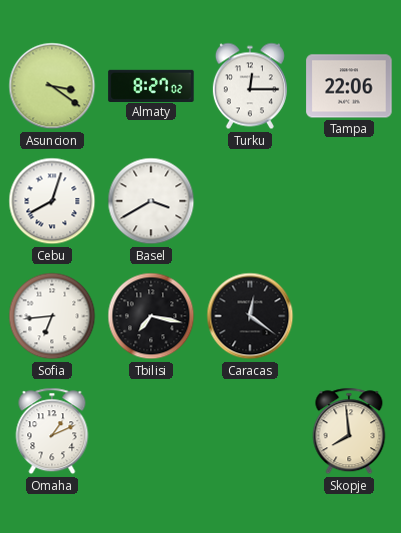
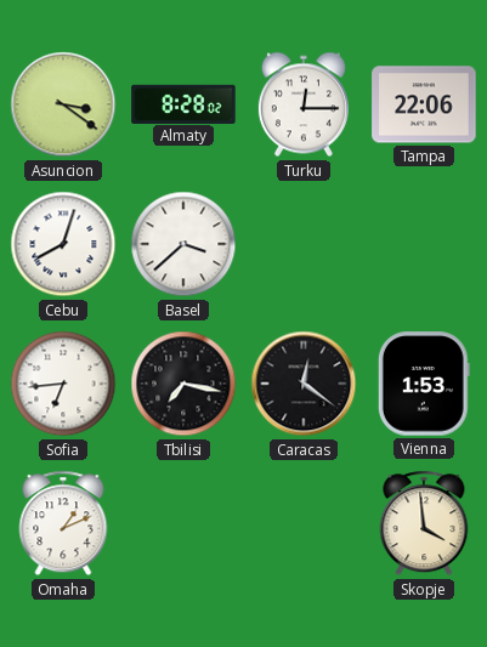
Almaty: 8:27 -> 8:28
Basel: 3:40 -> 3:38
Vienna: none -> 1:53
Skopje: 7:59 -> 3:59
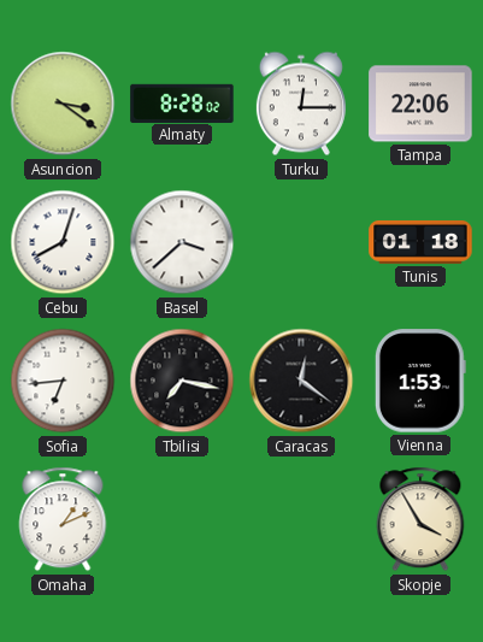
Tunis: none -> 01:18
Skopje: 3:59 -> 3:55
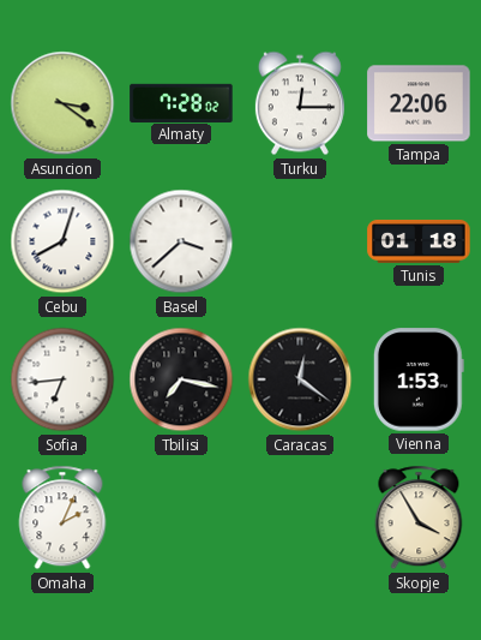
Almaty: 8:28 -> 7:28
Omaha: 1:11 -> 2:04
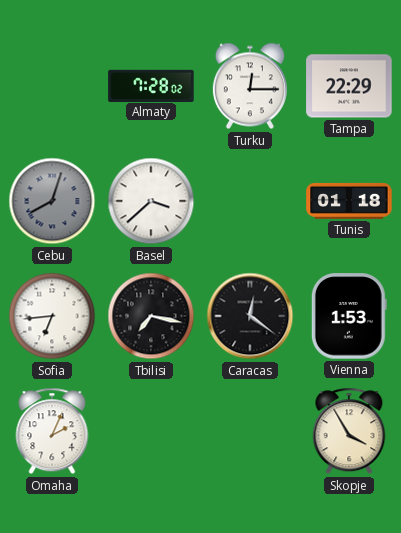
Asuncion: 3:21 -> none
Tampa: 22:06 -> 22:29
Cebu dial: white -> grey
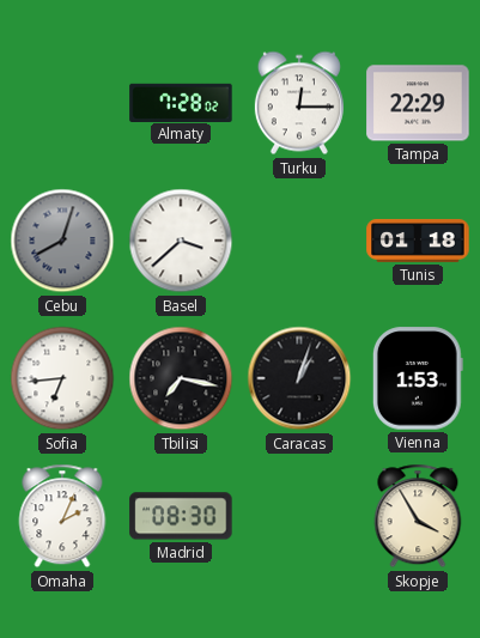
Caracas: 12:21 -> 1:03
Madrid: none -> 08:30
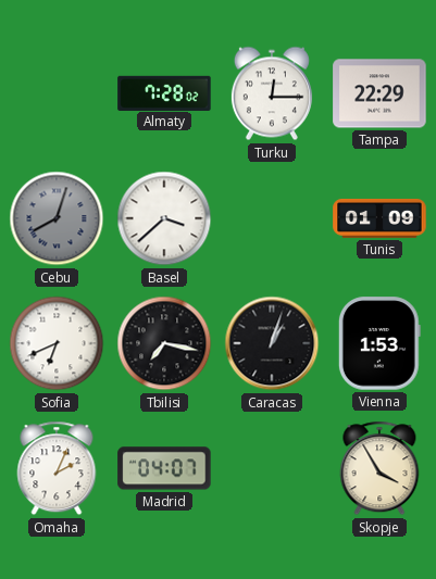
Tunis: 01:18 -> 01:09
Sofia: 6:44 -> 6:41
Madrid: 08:30 -> 04:07
